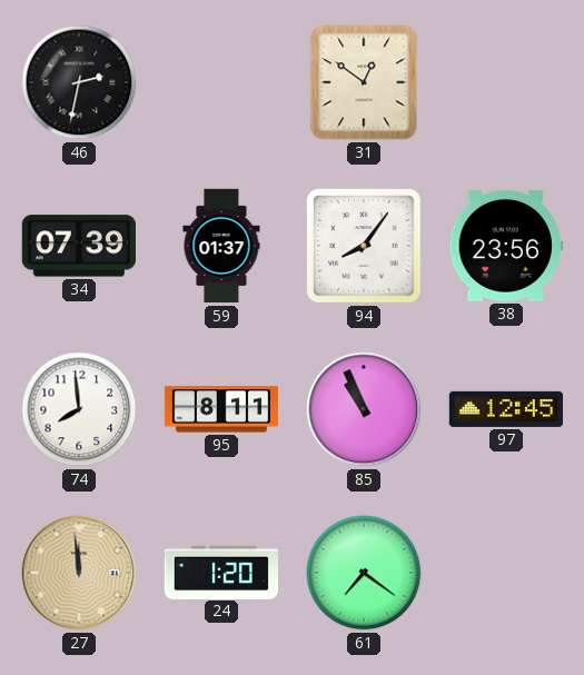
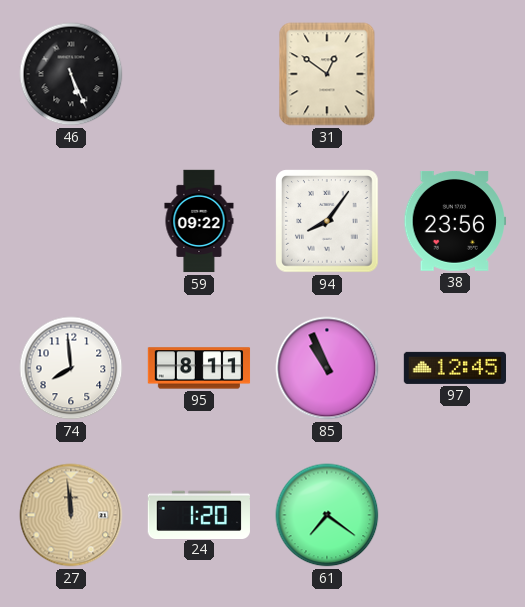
46: 2:32 -> 5:26
34: 07:39 -> none
59: 01:37 -> 09:22
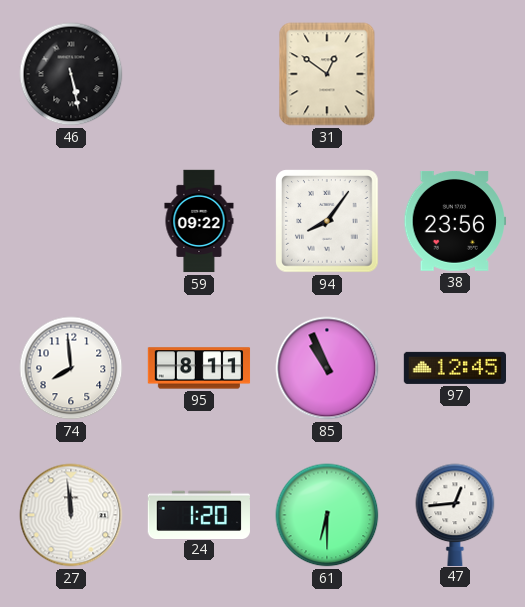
46: 5:26 -> 5:28
27 dial: champagne -> white
61: 7:21 -> 6:30
47: none -> 12:44
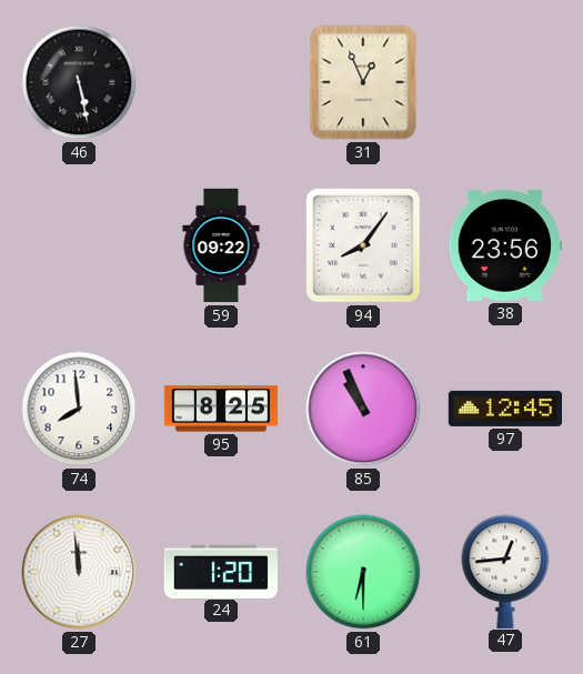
31: 12:51 -> 12:56
95: 8:11 -> 8:25
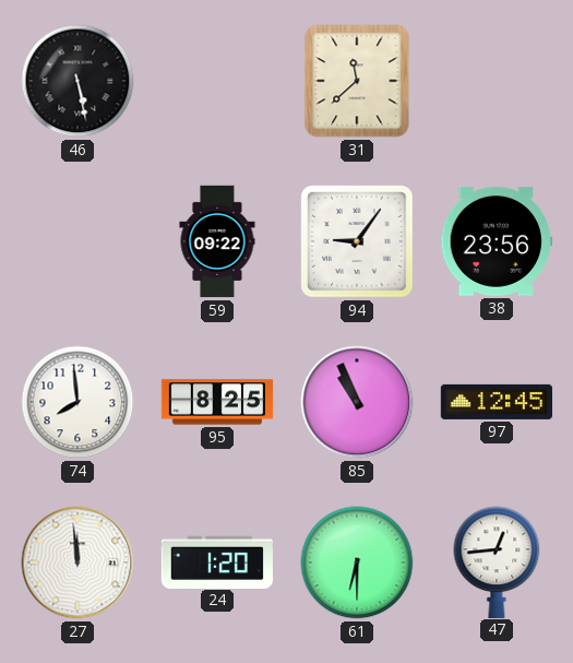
31: 12:56 -> 11:38
94: 8:06 -> 9:06
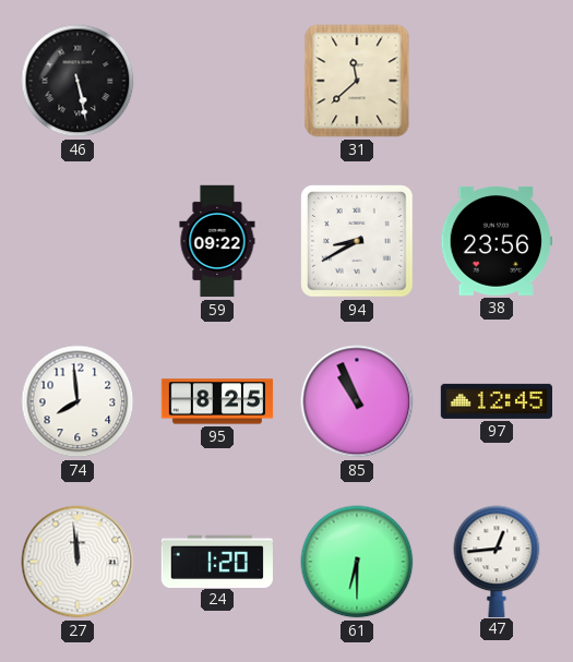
94: 9:06 -> 8:40
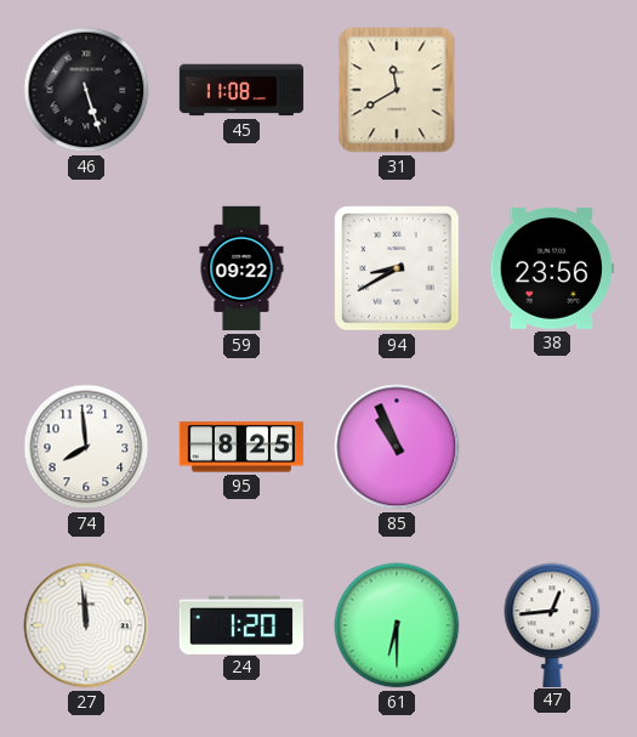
46: 5:28 -> 5:27
45: none -> 11:08
31: 11:38 -> 11:40
97: 12:45 -> none
